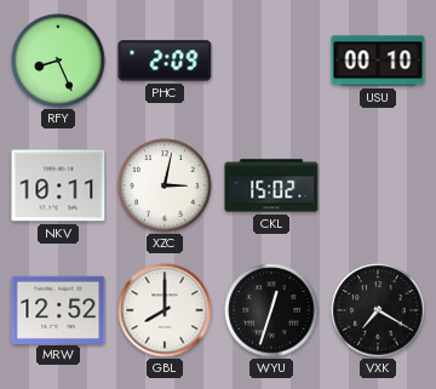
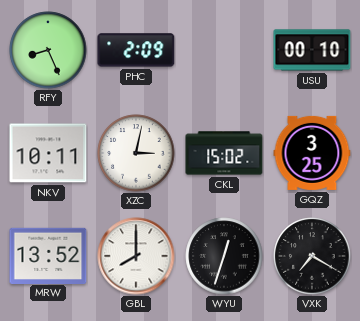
GQZ: none -> 3:25
MRW: 12:52 -> 13:52
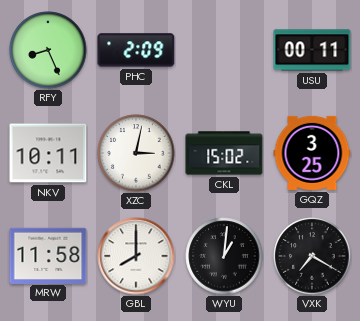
USU: 00:10 -> 00:11
MRW: 13:52 -> 11:58
WYU: 12:33 -> 1:01
